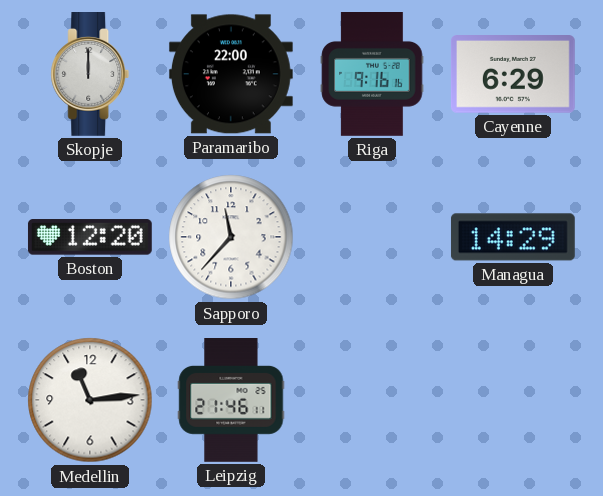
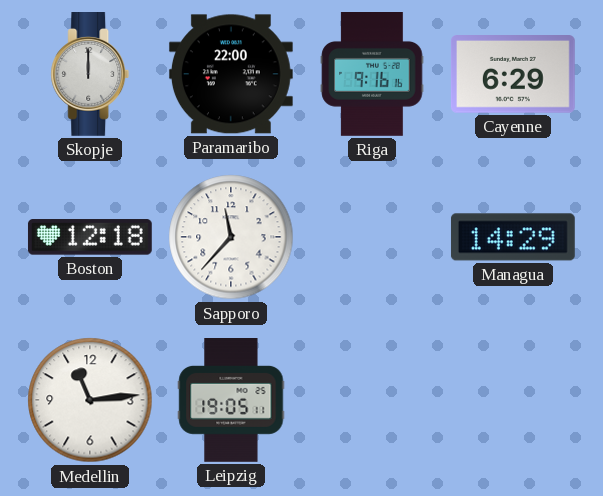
Boston: 12:20 -> 12:18
Leipzig: 21:46 -> 19:05
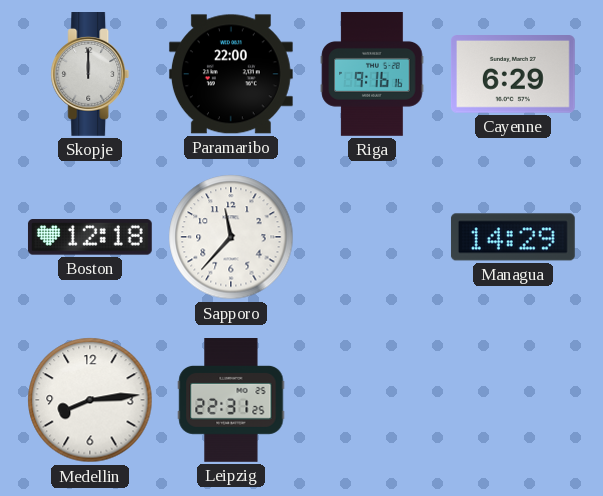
Medellin: 11:14 -> 8:14
Leipzig: 19:05 -> 22:31
